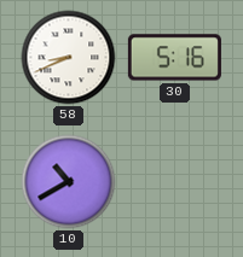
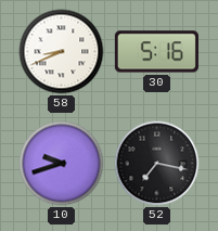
10: 10:40 -> 9:42
52: none -> 7:17
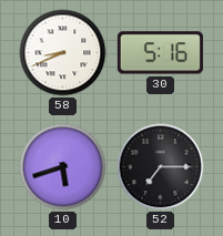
10: 9:42 -> 5:42
52: 7:17 -> 7:15
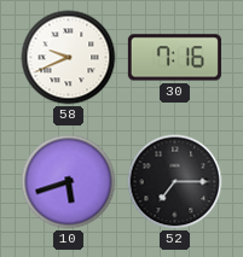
58: 8:41 -> 9:41
30: 5:16 -> 7:16
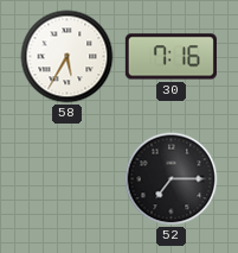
58: 9:41 -> 5:35
10: 5:42 -> none
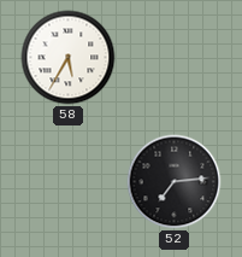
30: 7:16 -> none
52: 7:15 -> 7:14
